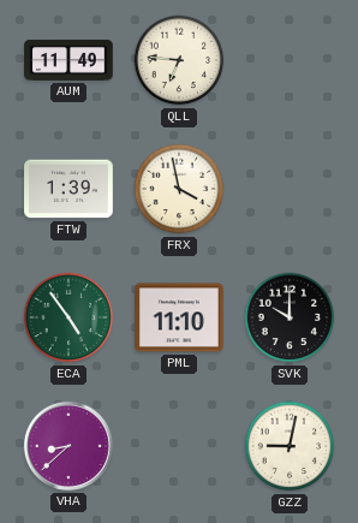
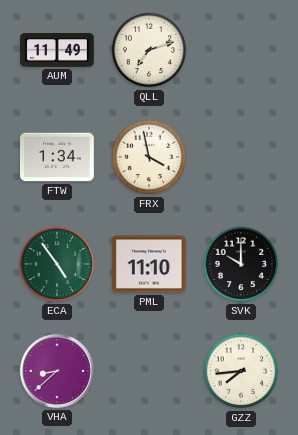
QLL: 6:46 -> 7:12
FTW: 1:39 -> 1:34
GZZ: 9:02 -> 7:44
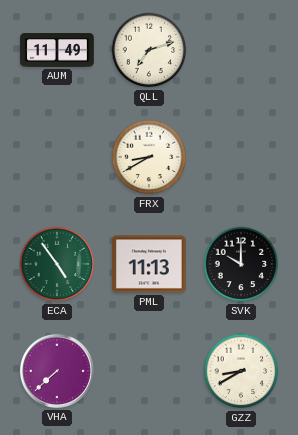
FTW: 1:34 -> none
FRX: 3:58 -> 8:40
PML: 11:10 -> 11:13
VHA: 8:38 -> 7:38
GZZ: 7:44 -> 8:40
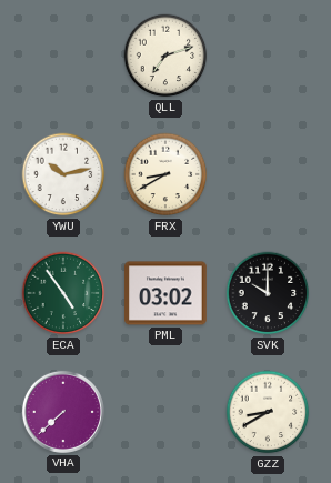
AUM: 11:49 -> none
YWU: none -> 10:13
PML: 11:13 -> 03:02
